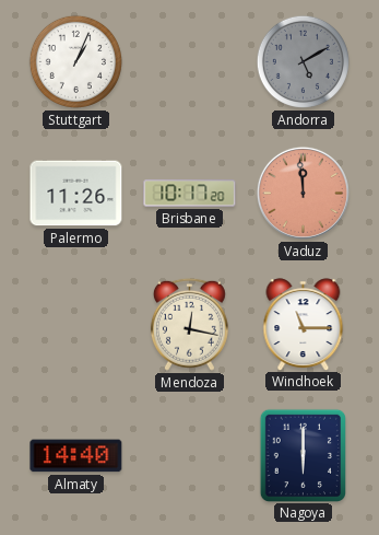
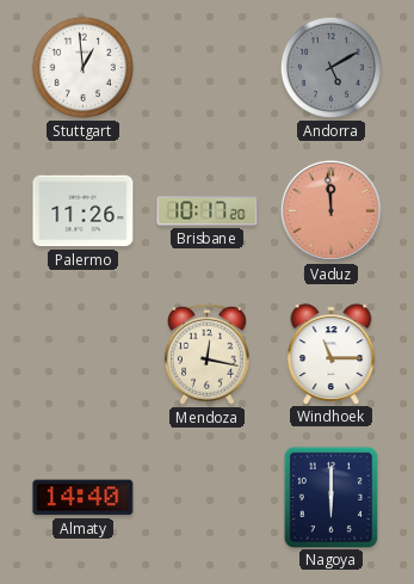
Stuttgart: 1:04 -> 12:59
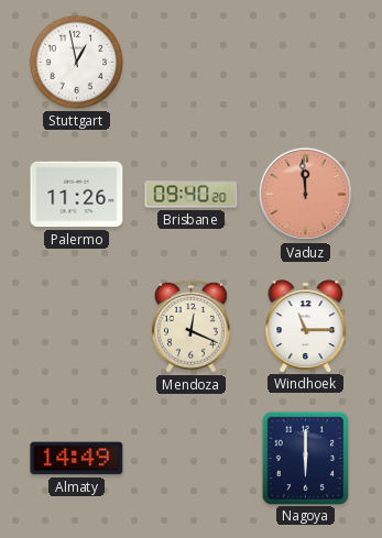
Stuttgart: 12:59 -> 12:58
Andorra: 5:10 -> none
Brisbane: 10:17 -> 09:40
Mendoza: 12:17 -> 12:19
Almaty: 14:40 -> 14:49
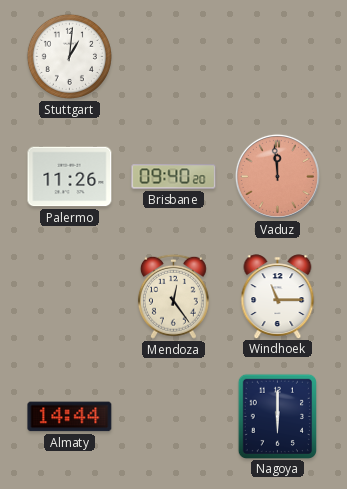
Stuttgart: 12:58 -> 1:01
Mendoza: 12:19 -> 12:24
Almaty: 14:49 -> 14:44
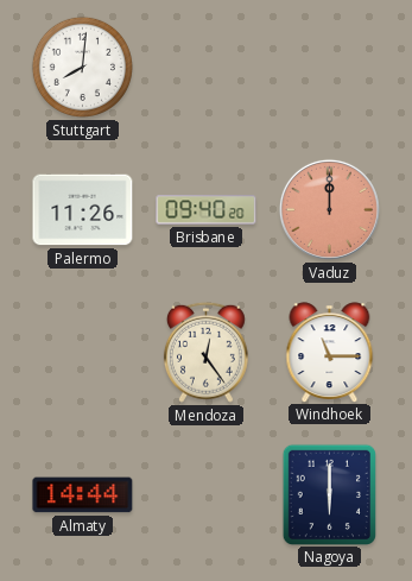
Stuttgart: 1:01 -> 8:01
Vaduz: 11:59 -> 12:00
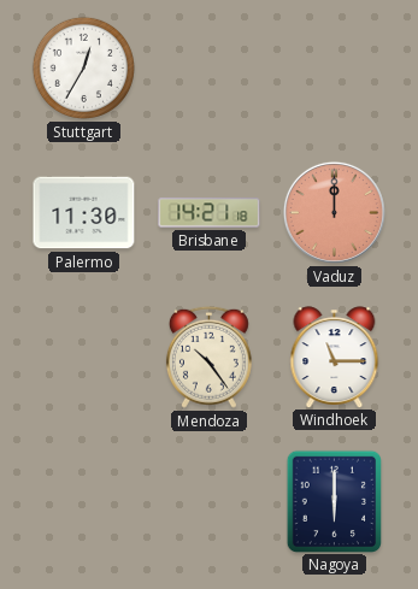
Stuttgart: 8:01 -> 12:35
Palermo: 11:26 -> 11:30
Brisbane: 09:40 -> 14:21
Mendoza: 12:24 -> 10:24
Almaty: 14:44 -> none
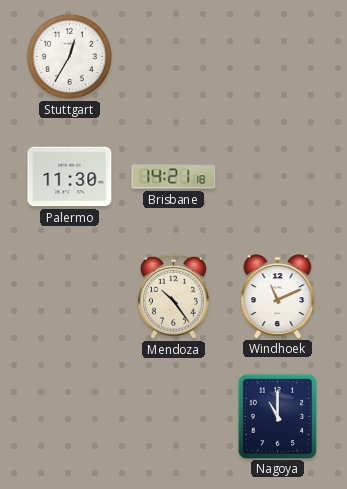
Vaduz: 12:00 -> none
Windhoek: 11:15 -> 11:11
Nagoya: 6:00 -> 11:00
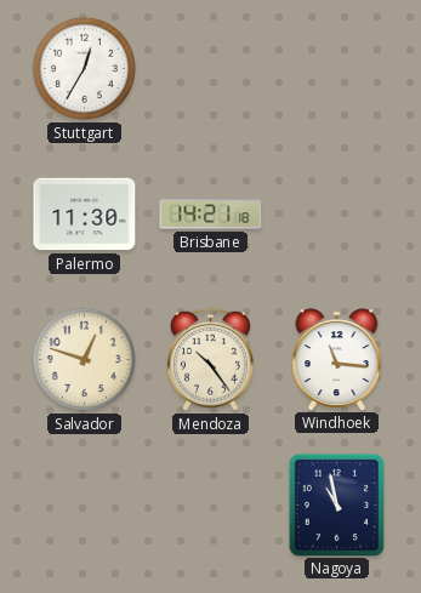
Salvador: none -> 12:48
Windhoek: 11:11 -> 11:16
Nagoya: 11:00 -> 10:58
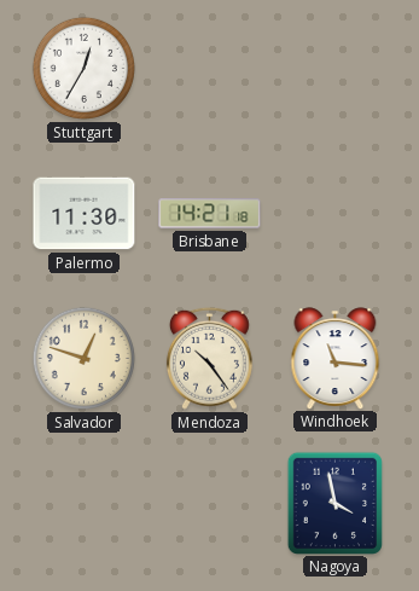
Nagoya: 10:58 -> 3:58
